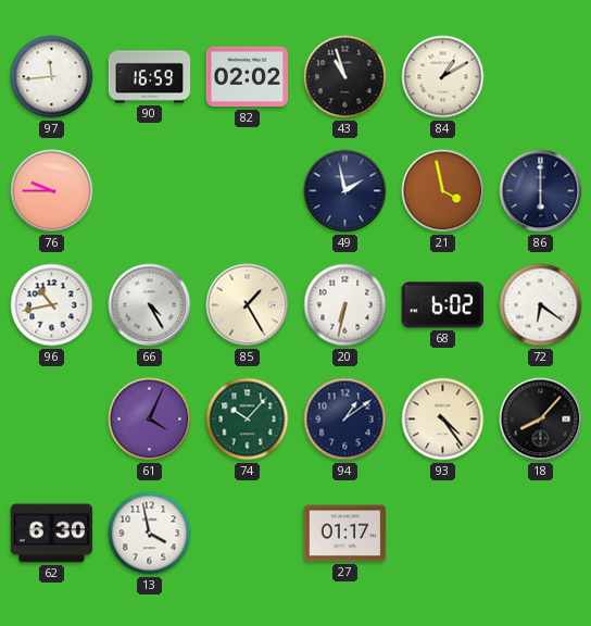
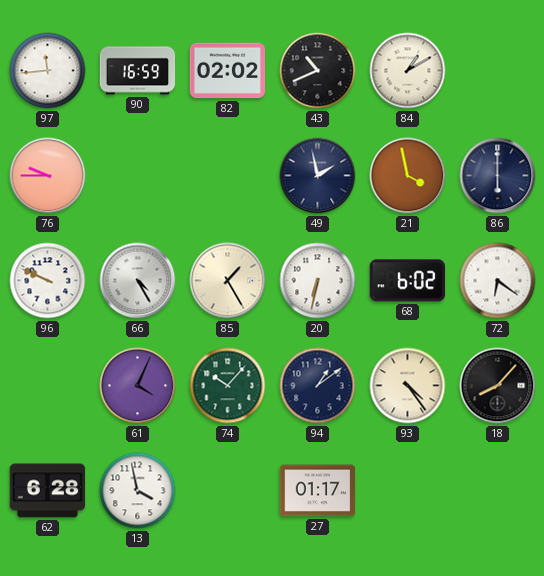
43: 10:57 -> 10:41
96: 10:43 -> 9:49
62: 6:30 -> 6:28
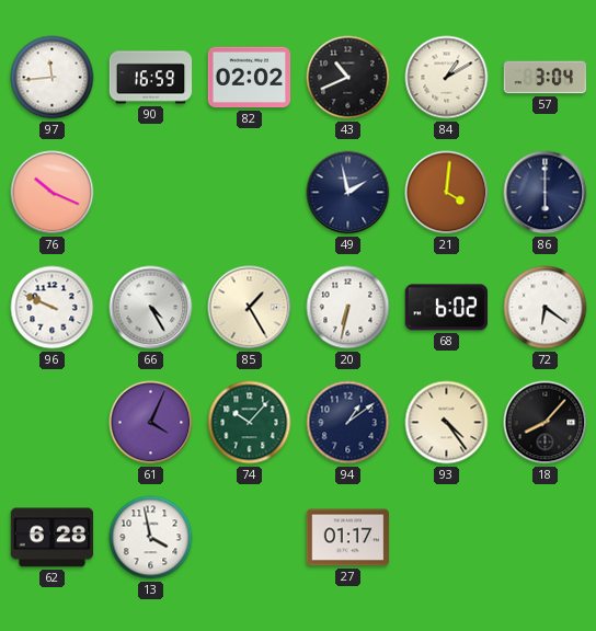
57: none -> 3:04
76: 9:45 -> 10:19
21: 3:58 -> 4:01
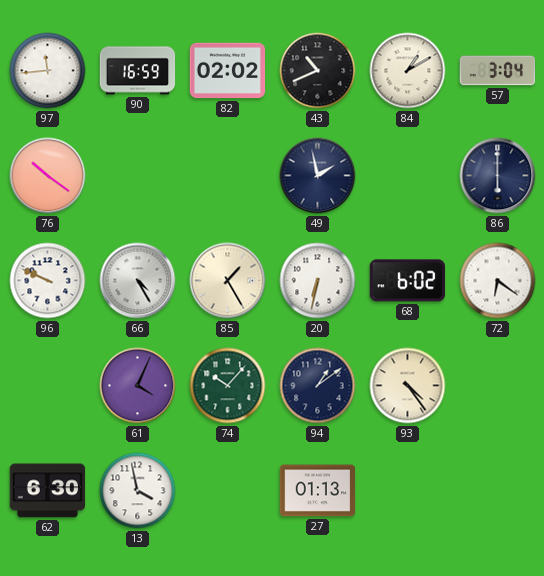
76: 10:19 -> 10:21
21: 4:01 -> none
18: 8:07 -> none
62: 6:28 -> 6:30
27: 01:17 -> 01:13
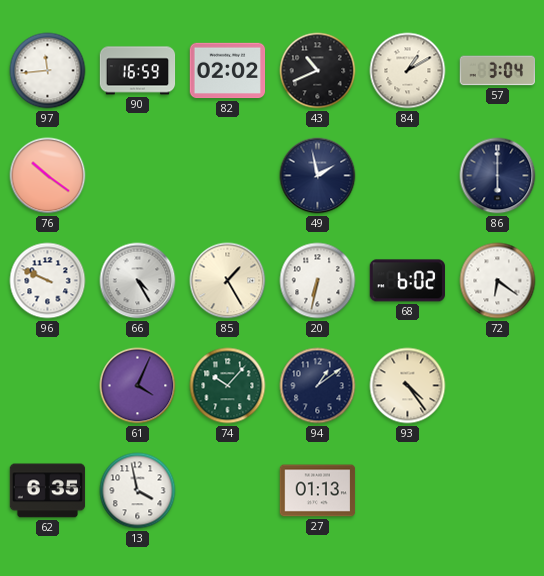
62: 6:30 -> 6:35
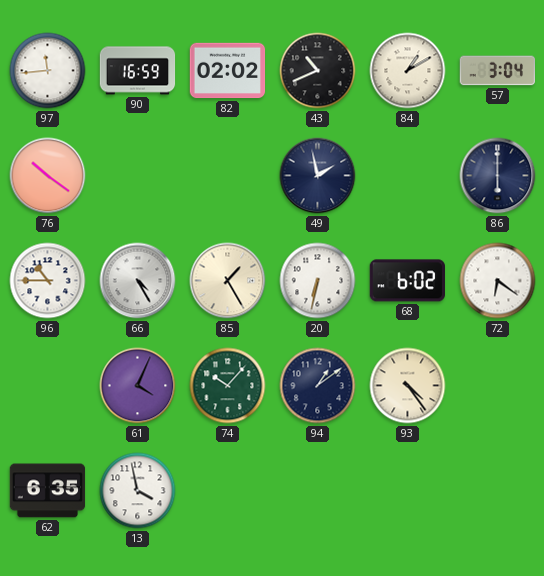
96: 9:49 -> 10:45
27: 01:13 -> none
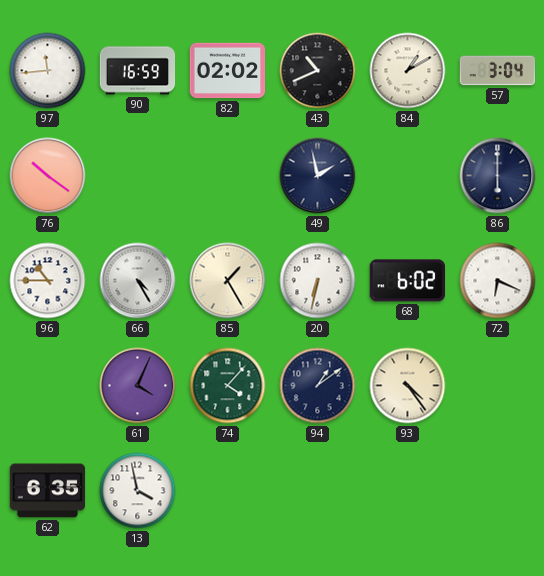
72: 6:21 -> 6:19
74: 10:07 -> 4:07
